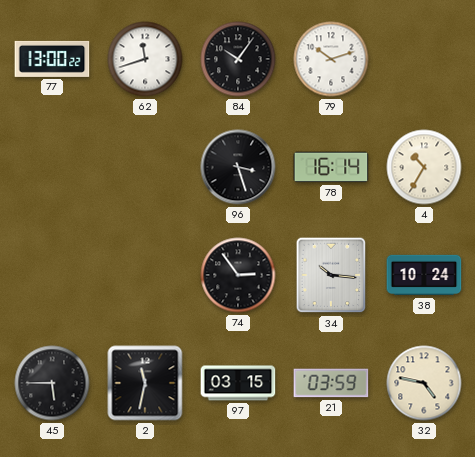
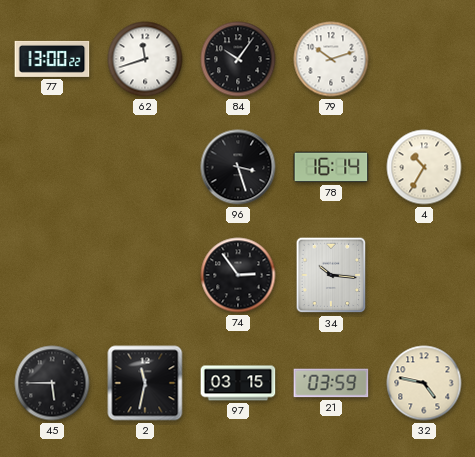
38: 10:24 -> none
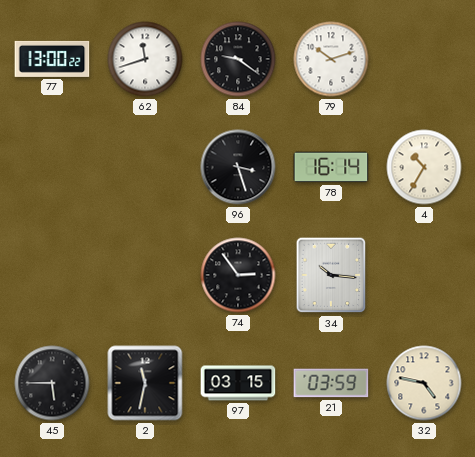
84: 10:06 -> 9:21
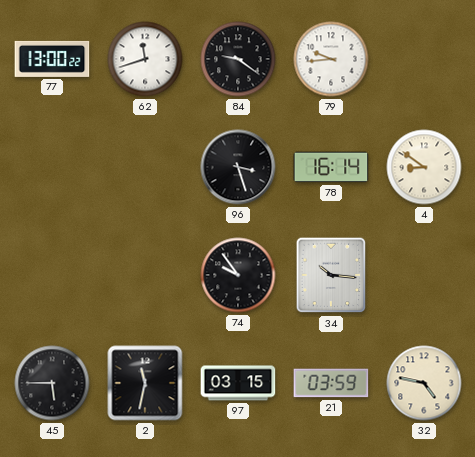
79: 10:12 -> 9:44
4: 10:35 -> 8:51
74: 2:54 -> 9:54
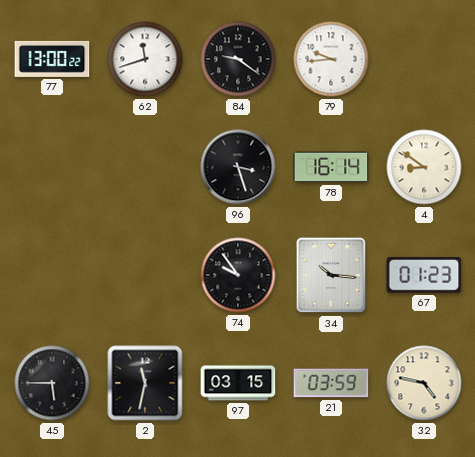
67: none -> 01:23
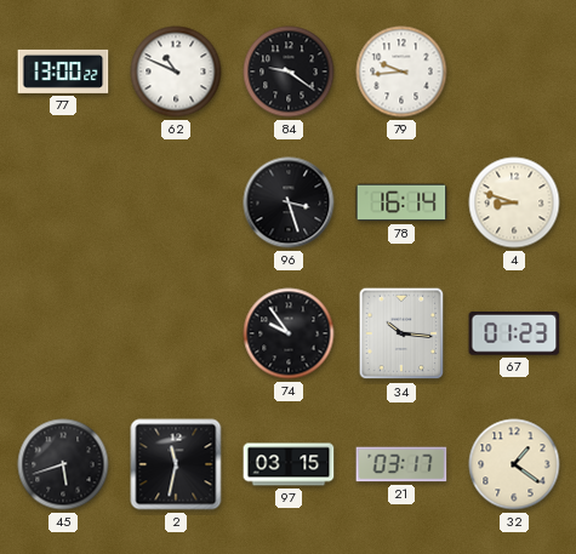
62: 11:42 -> 10:49
4: 8:51 -> 8:48
45: 5:45 -> 5:42
21: 03:59 -> 03:17
32: 4:47 -> 1:21
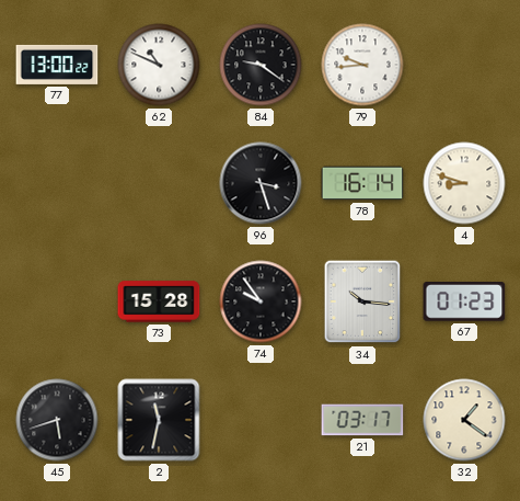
73: none -> 15:28
97: 03:15 -> none
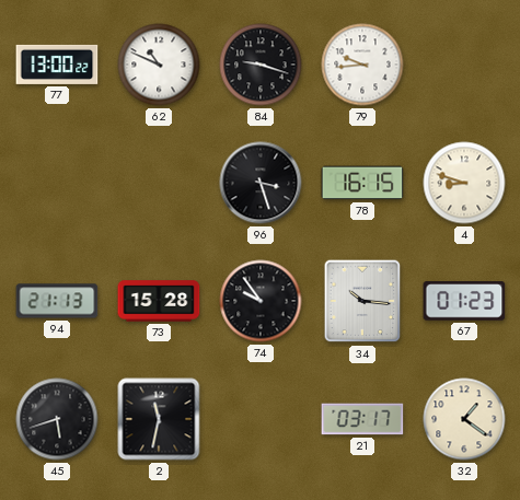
84: 9:21 -> 9:18
78: 16:14 -> 16:15
94: none -> 21:13
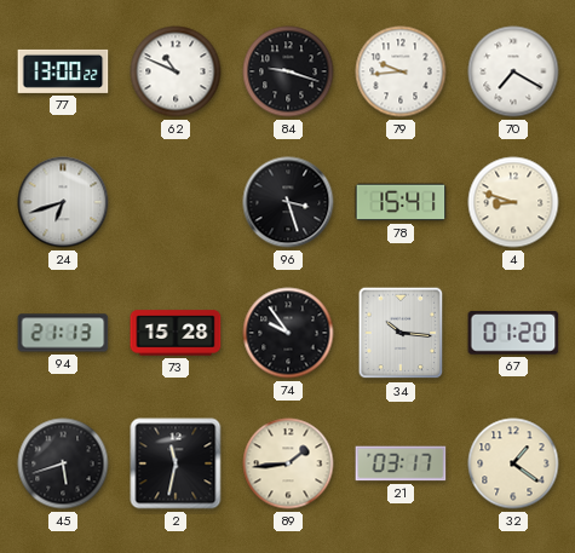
70: none -> 7:20
24: none -> 6:42
78: 16:15 -> 15:41
67: 01:23 -> 01:20
89: none -> 1:44
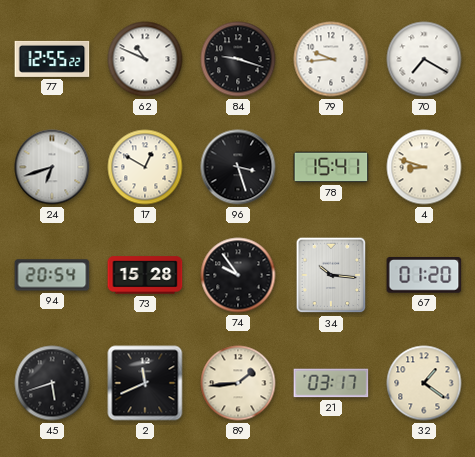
77: 13:00 -> 12:55
17: none -> 12:50
94: 21:13 -> 20:54
2: 11:32 -> 11:41
